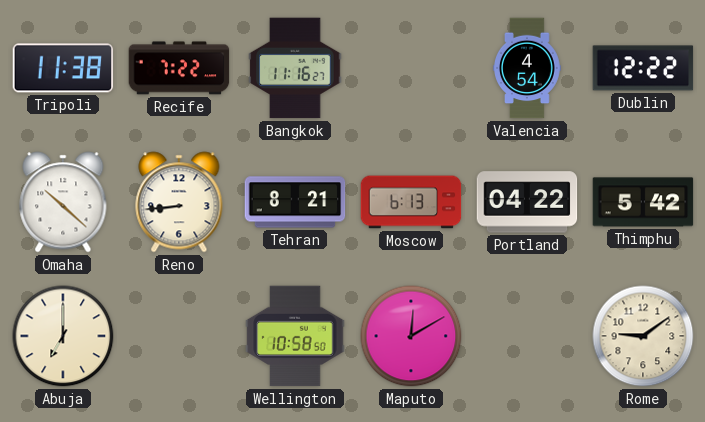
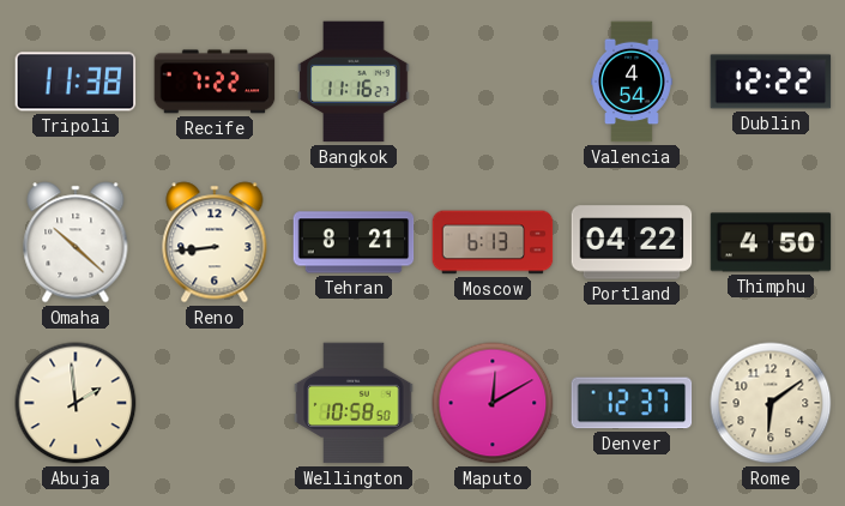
Thimphu: 5:42 -> 4:50
Abuja: 7:00 -> 1:59
Denver: none -> 12:37
Rome: 9:09 -> 6:09
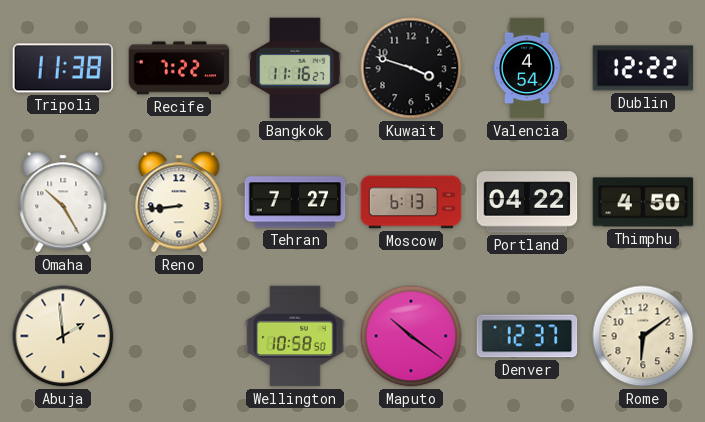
Kuwait: none -> 3:48
Omaha: 10:22 -> 10:25
Tehran: 8:21 -> 7:27
Maputo: 12:10 -> 10:21
